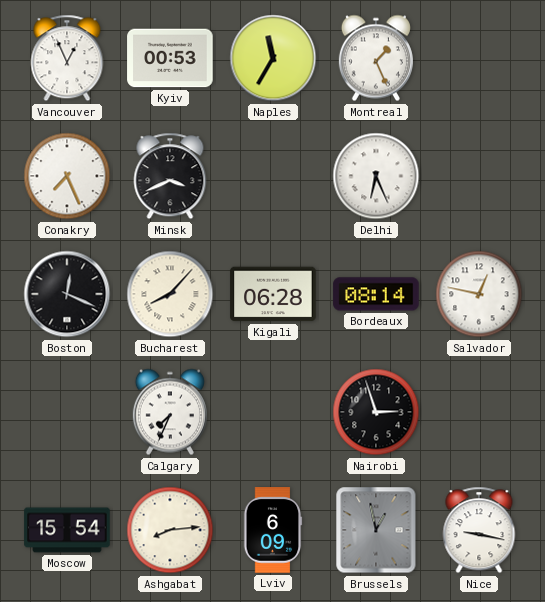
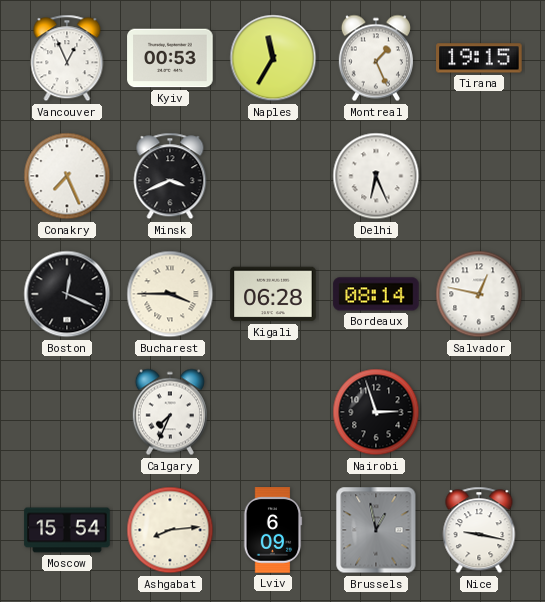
Tirana: none -> 19:15
Bucharest: 8:07 -> 3:45
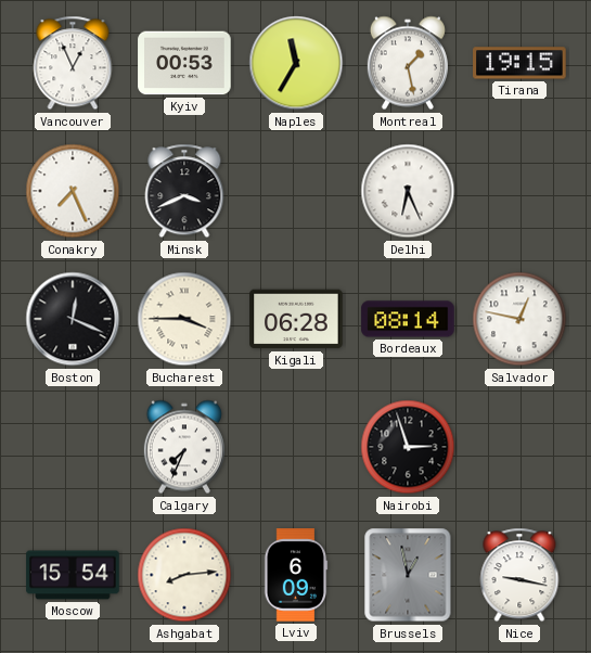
Montreal: 1:26 -> 1:28
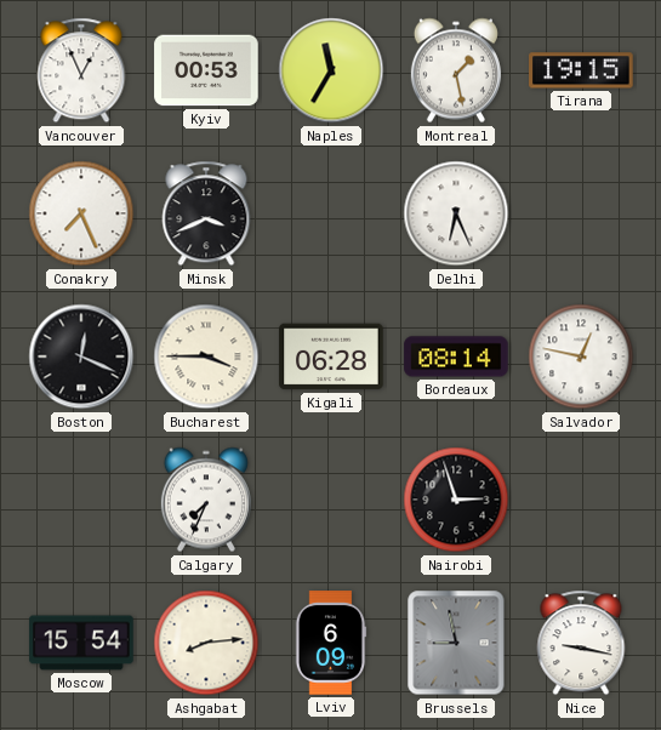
Brussels: 12:58 -> 8:58
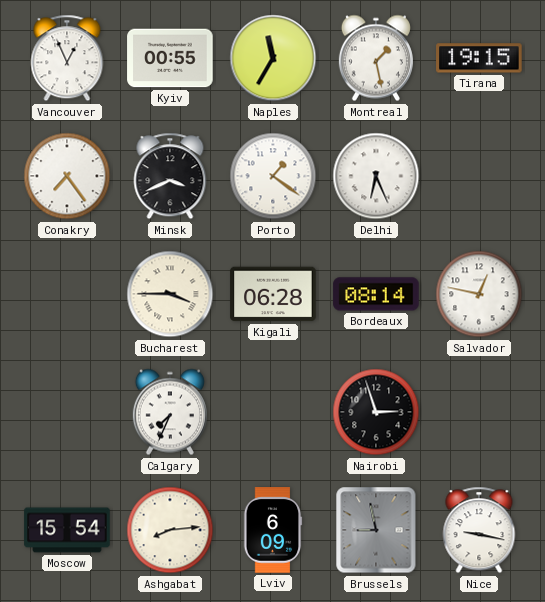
Kyiv: 00:53 -> 00:55
Conakry: 7:26 -> 7:24
Porto: none -> 1:21
Boston: 12:19 -> none
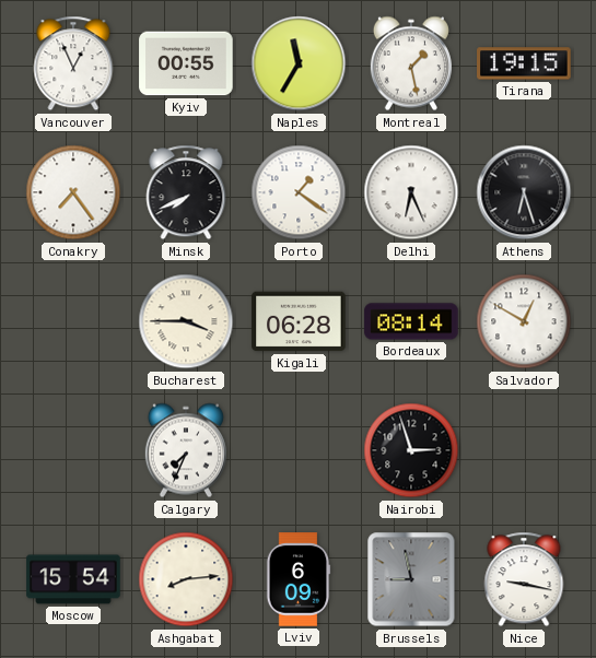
Minsk: 3:41 -> 7:41
Athens: none -> 6:27
Salvador: 12:47 -> 12:50
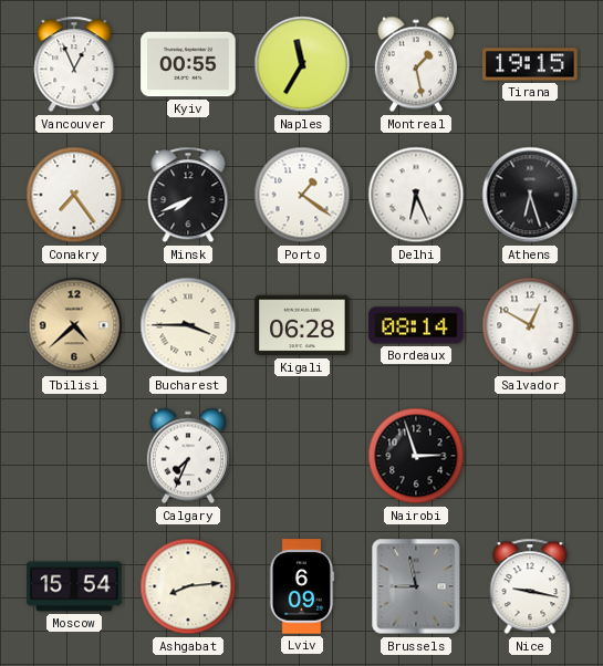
Tbilisi: none -> 4:38
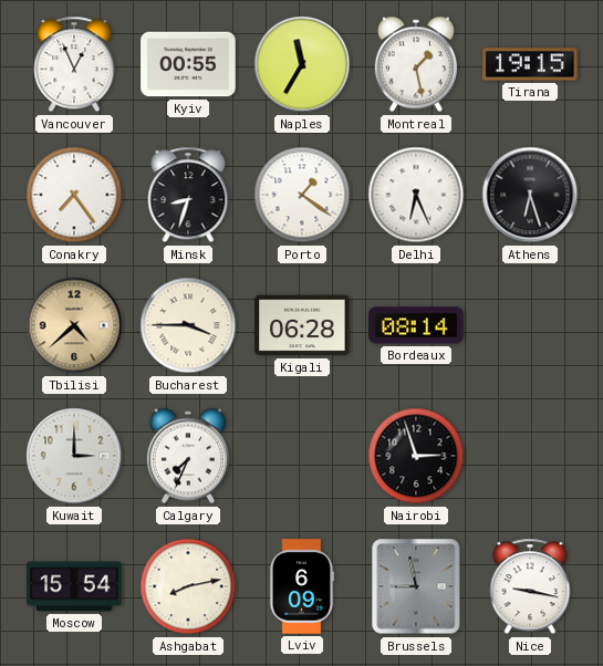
Minsk: 7:41 -> 8:33
Salvador: 12:50 -> none
Kuwait: none -> 3:00
Ashgabat: 8:14 -> 8:13
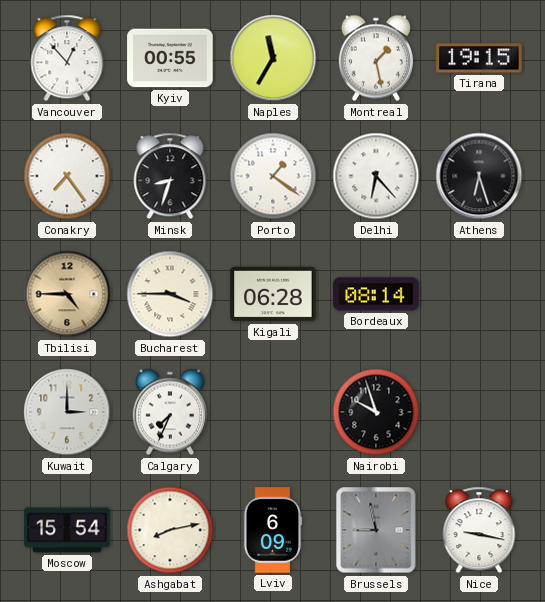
Vancouver: 12:56 -> 12:53
Delhi: 6:26 -> 6:23
Tbilisi: 4:38 -> 4:45
Nairobi: 2:57 -> 9:57
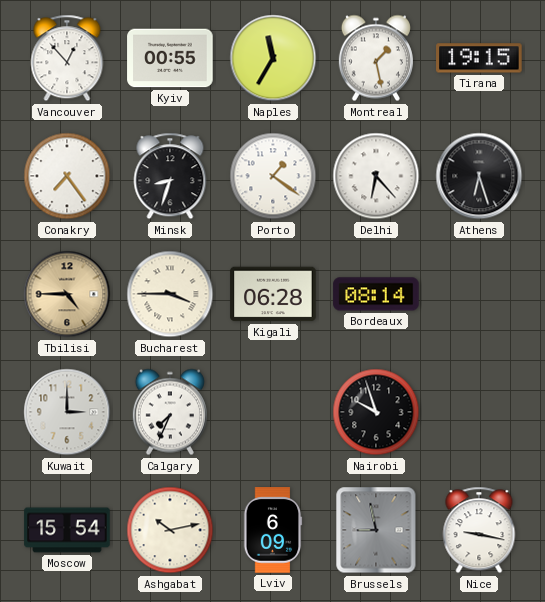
Ashgabat: 8:13 -> 10:13
